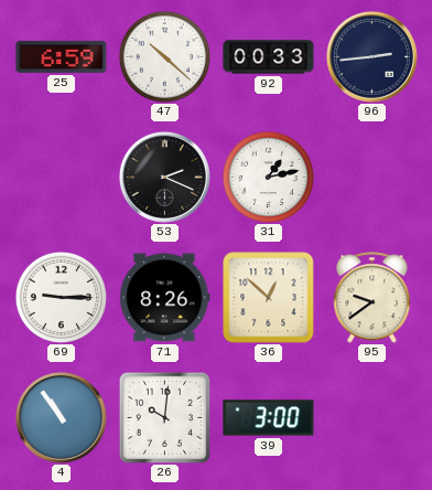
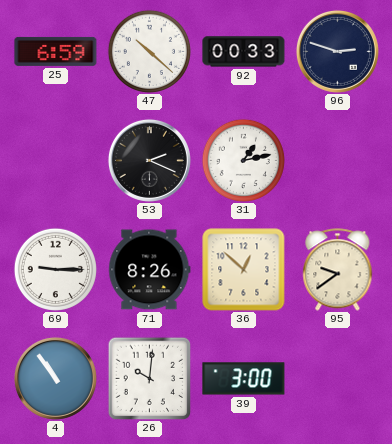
96: 2:44 -> 2:48
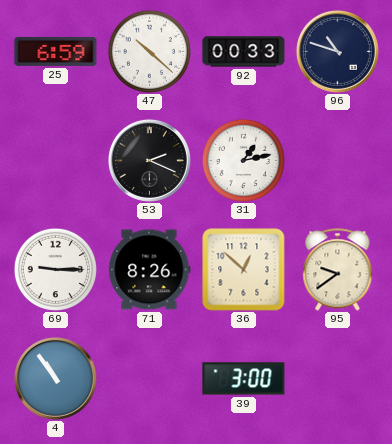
96: 2:48 -> 10:48
26: 10:01 -> none
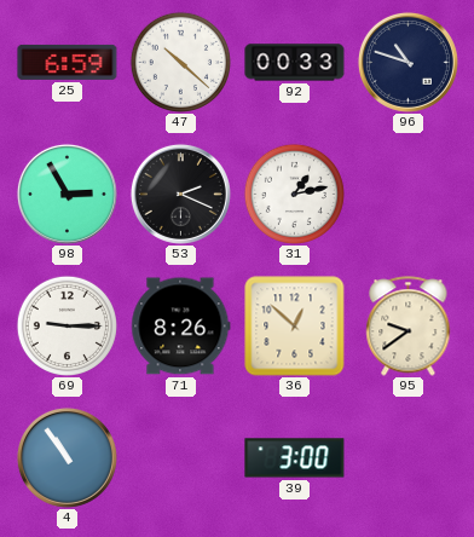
98: none -> 2:55
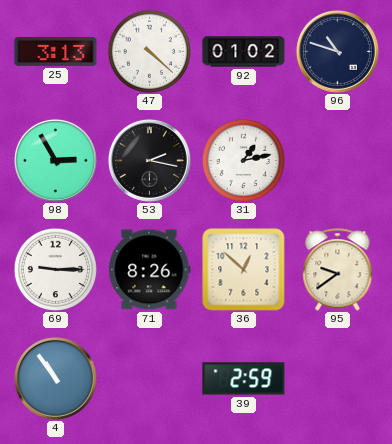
25: 6:59 -> 3:13
47: 10:22 -> 4:22
92: 00:33 -> 01:02
53: 2:19 -> 2:17
39: 3:00 -> 2:59
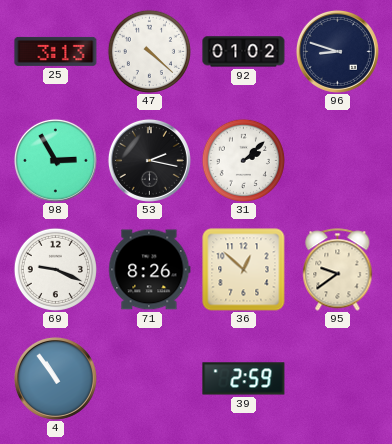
96: 10:48 -> 8:48
31: 1:13 -> 2:08
69: 9:15 -> 9:19
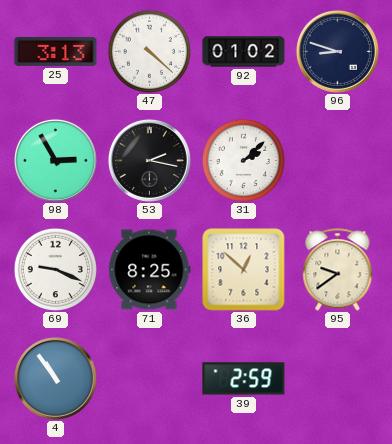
71: 8:26 -> 8:25
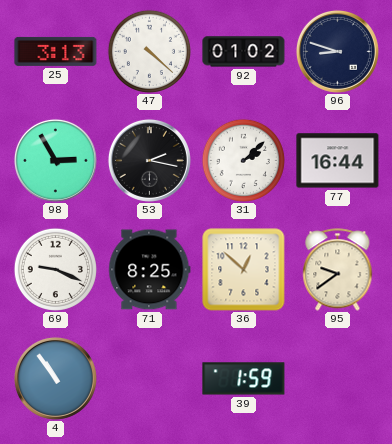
77: none -> 16:44
39: 2:59 -> 1:59
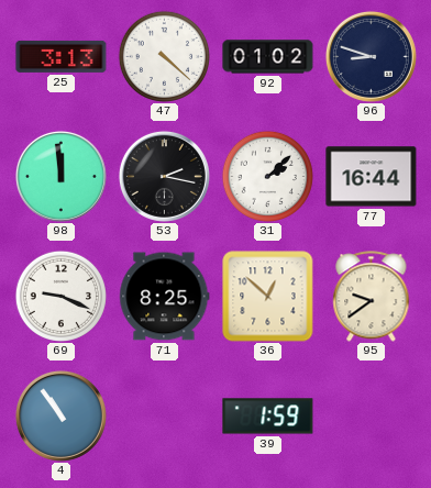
98: 2:55 -> 11:59
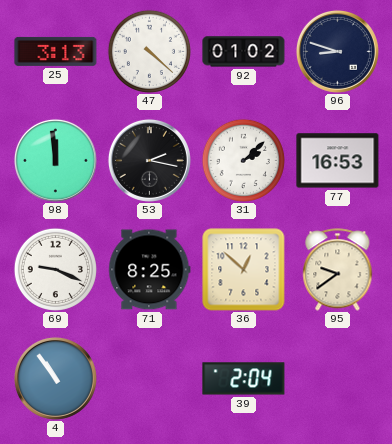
77: 16:44 -> 16:53
39: 1:59 -> 2:04
